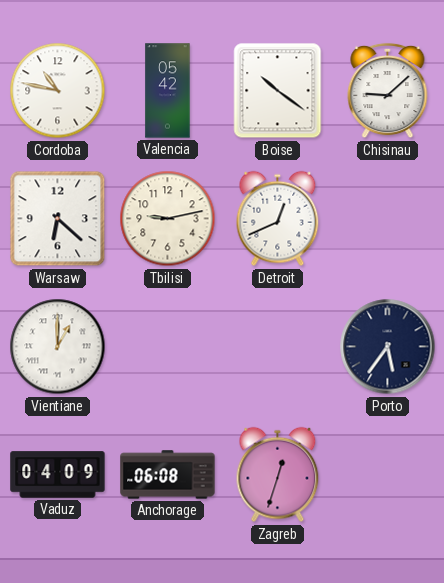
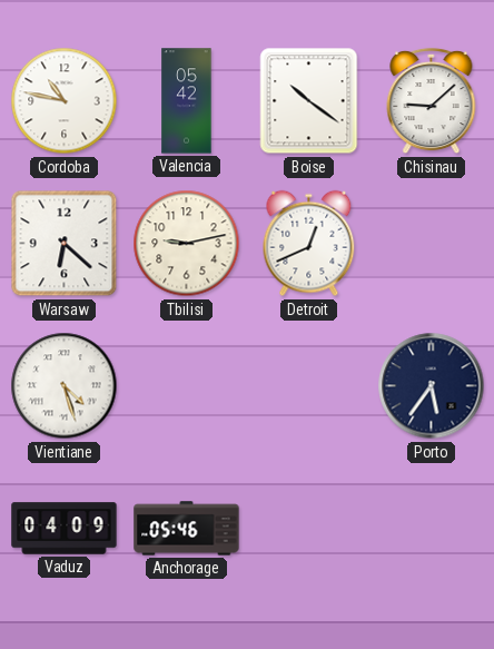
Vientiane: 1:00 -> 4:27
Anchorage: 06:08 -> 05:46
Zagreb: 12:33 -> none
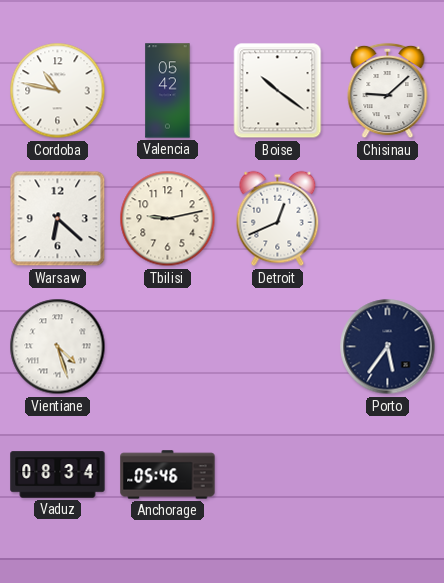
Vaduz: 04:09 -> 08:34
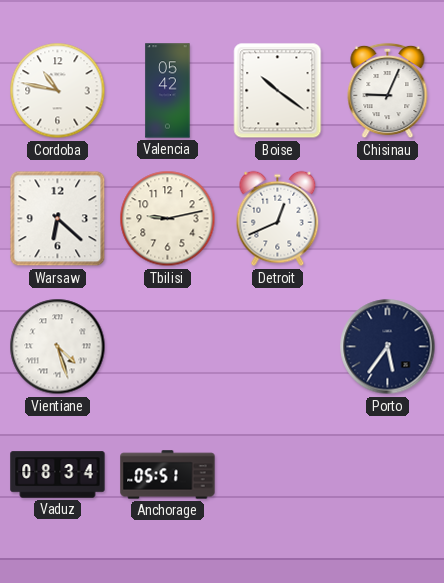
Chisinau: 9:08 -> 9:04
Anchorage: 05:46 -> 05:51
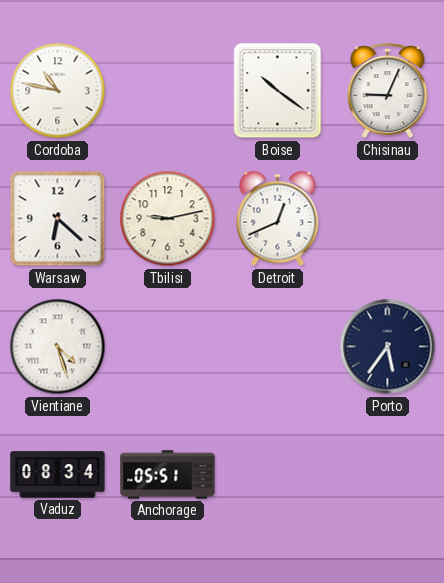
Valencia: 05:42 -> none
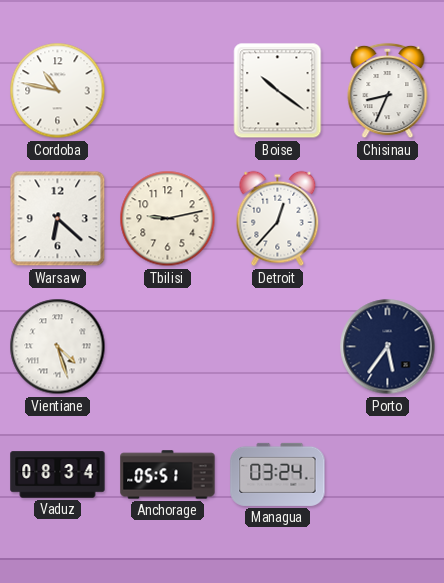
Chisinau: 9:04 -> 8:34
Detroit: 12:41 -> 12:37
Managua: none -> 03:24
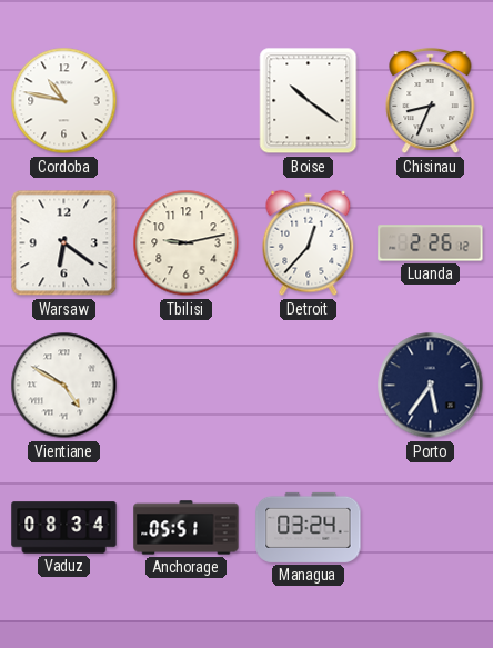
Warsaw: 6:22 -> 6:21
Luanda: none -> 2:26
Vientiane: 4:27 -> 4:50
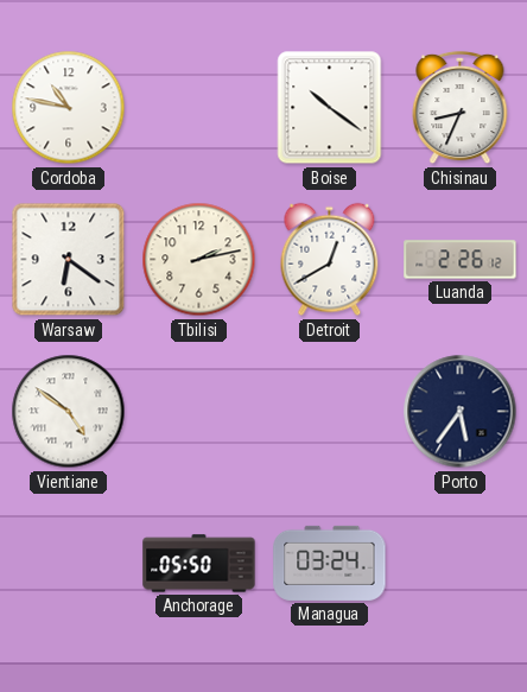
Tbilisi: 9:13 -> 2:13
Detroit: 12:37 -> 12:40
Vientiane: 4:50 -> 4:51
Vaduz: 08:34 -> none
Anchorage: 05:51 -> 05:50
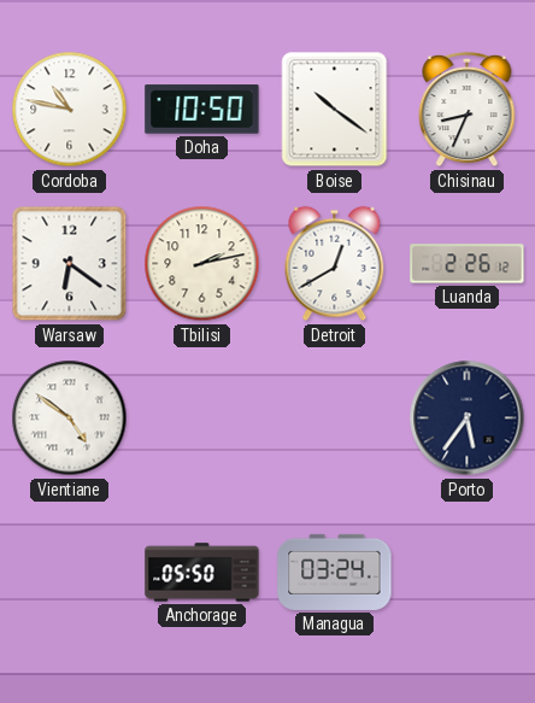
Doha: none -> 10:50
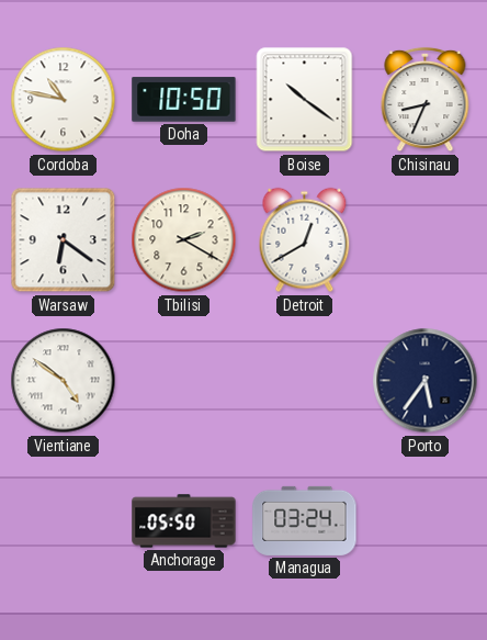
Tbilisi: 2:13 -> 2:20
Luanda: 2:26 -> none
